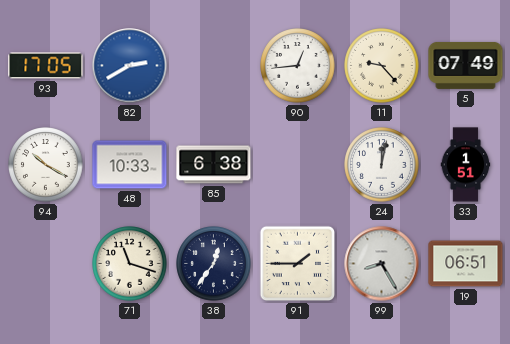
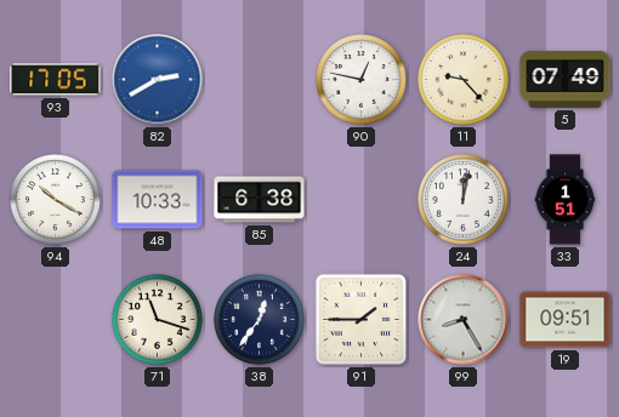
90: 12:44 -> 12:47
19: 06:51 -> 09:51
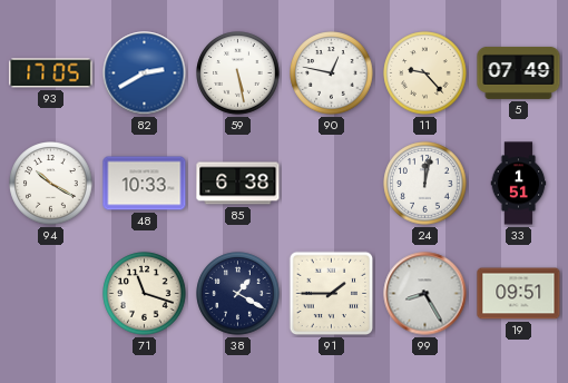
59: none -> 5:28
38: 12:36 -> 1:20
